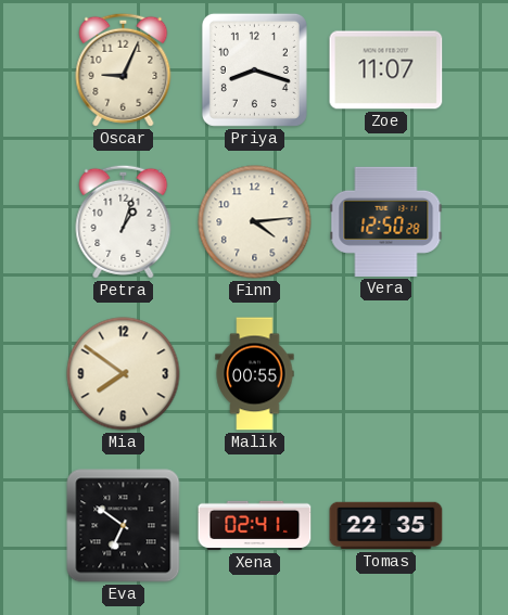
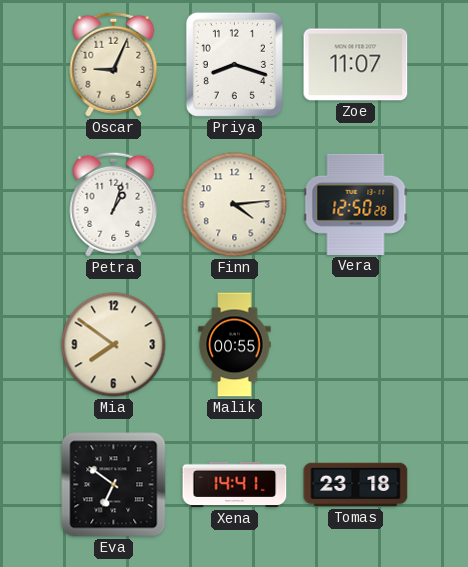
Xena: 02:41 -> 14:41
Tomas: 22:35 -> 23:18
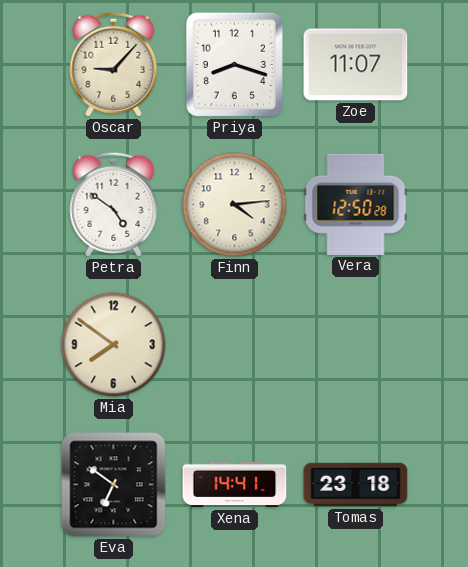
Oscar: 9:04 -> 9:07
Petra: 1:03 -> 4:51
Malik: 00:55 -> none
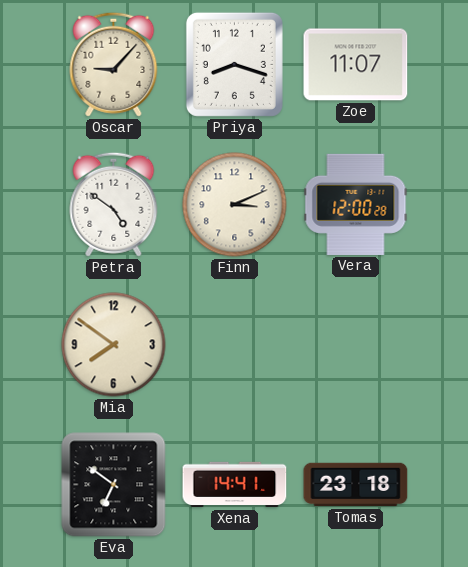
Finn: 4:14 -> 3:11
Vera: 12:50 -> 12:00
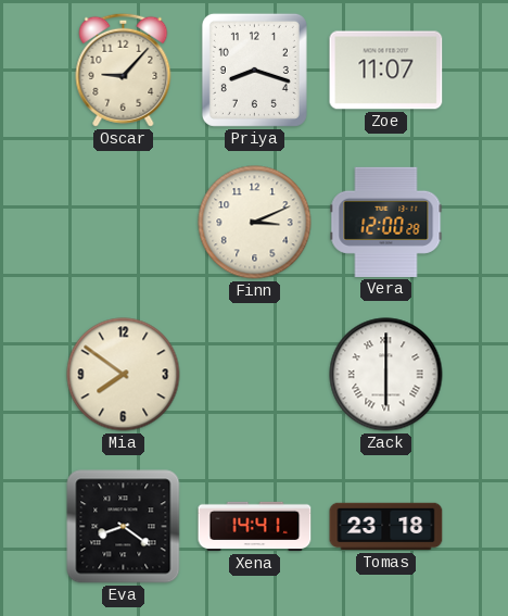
Petra: 4:51 -> none
Zack: none -> 6:00
Eva: 6:51 -> 8:21
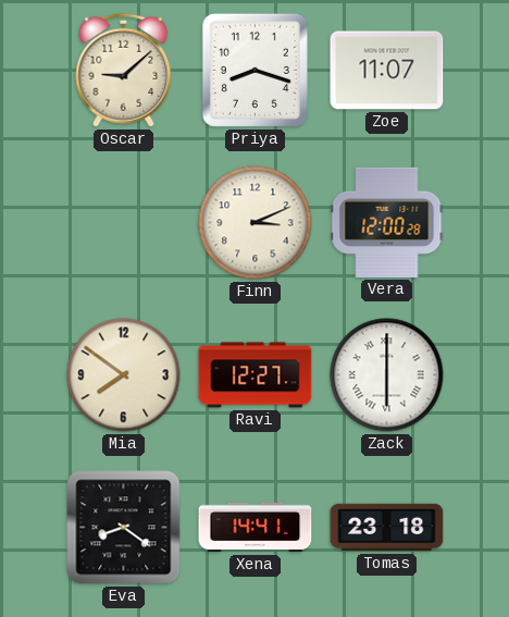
Oscar: 9:07 -> 9:08
Ravi: none -> 12:27
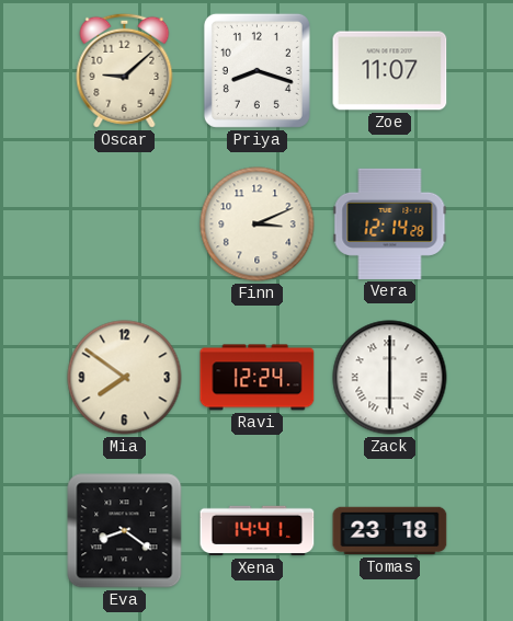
Vera: 12:00 -> 12:14
Ravi: 12:27 -> 12:24
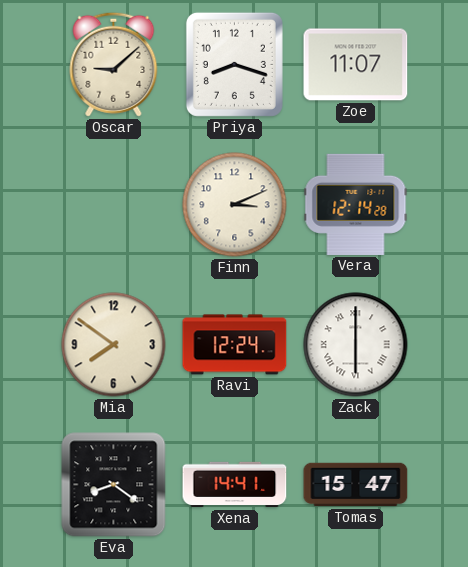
Tomas: 23:18 -> 15:47
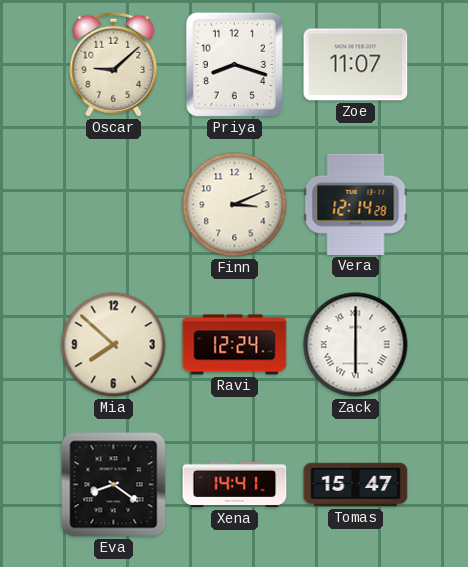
Mia: 7:51 -> 7:52
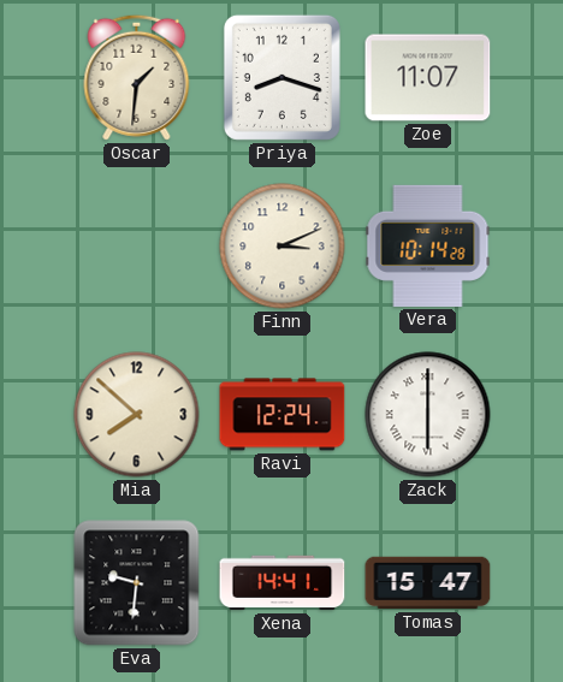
Oscar: 9:08 -> 1:31
Vera: 12:14 -> 10:14
Eva: 8:21 -> 9:31
